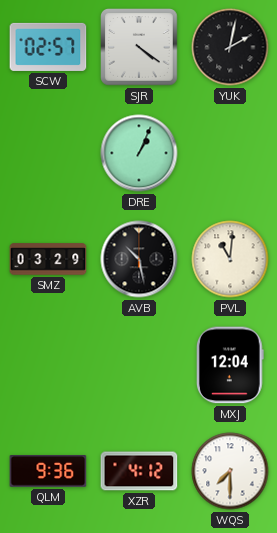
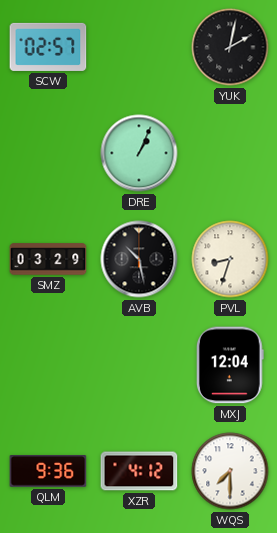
SJR: 4:21 -> none
PVL: 11:01 -> 8:33
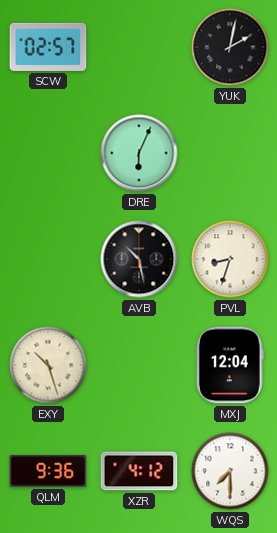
DRE: 1:04 -> 6:04
SMZ: 03:29 -> none
EXY: none -> 10:27
